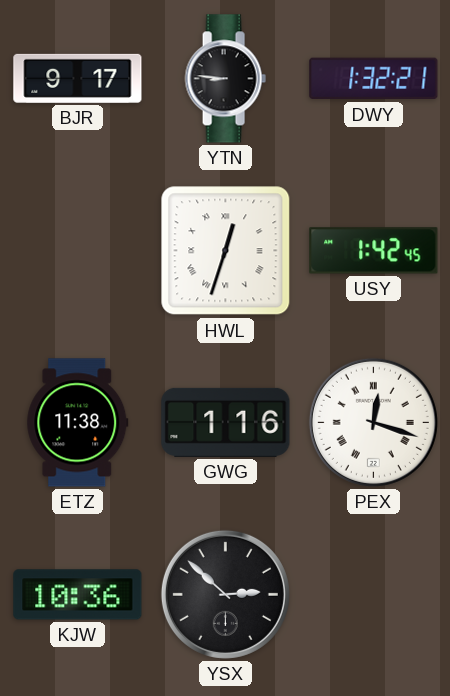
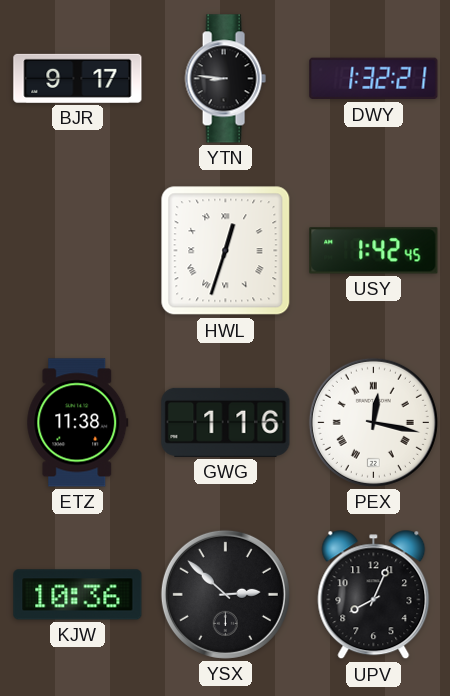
PEX: 12:18 -> 12:17
UPV: none -> 8:04
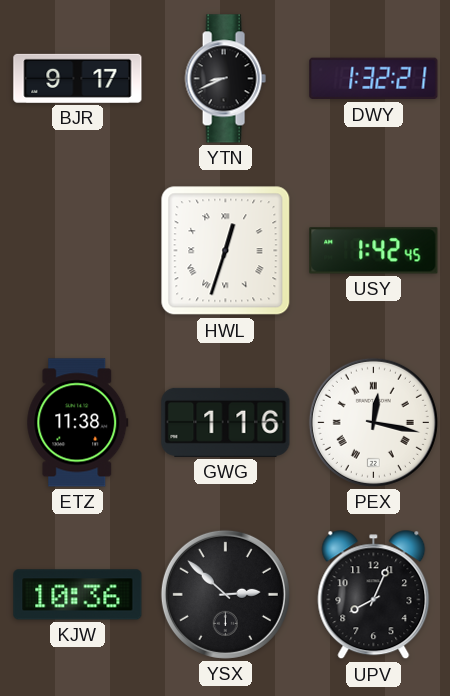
YTN: 8:46 -> 8:41
